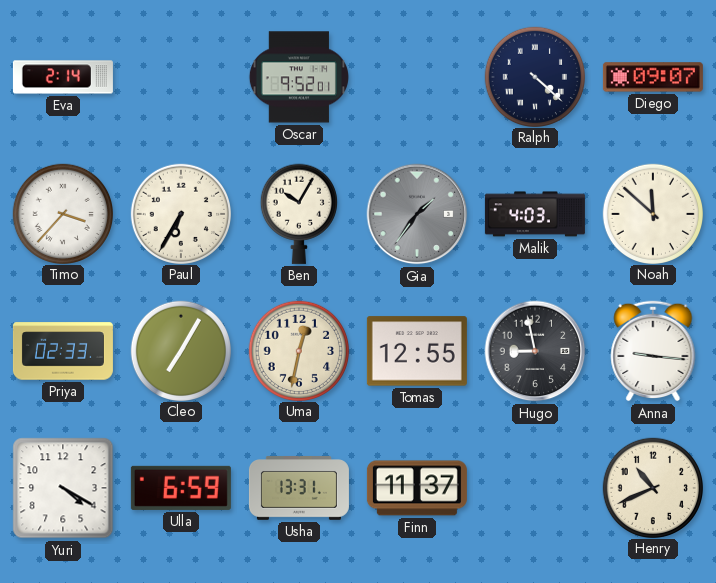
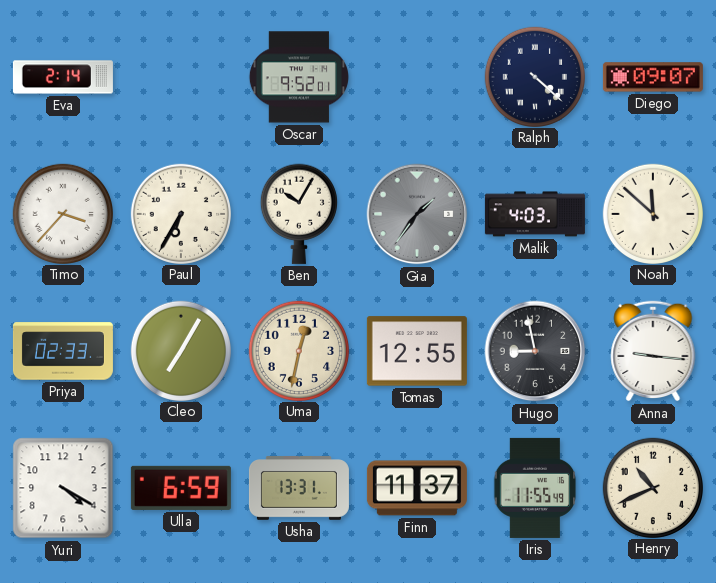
Iris: none -> 11:55
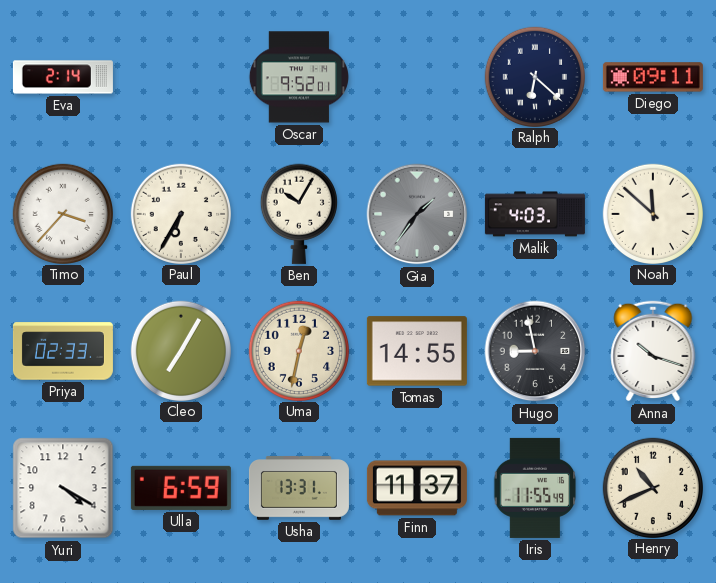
Ralph: 4:22 -> 6:22
Diego: 09:07 -> 09:11
Tomas: 12:55 -> 14:55
Anna: 9:16 -> 10:18
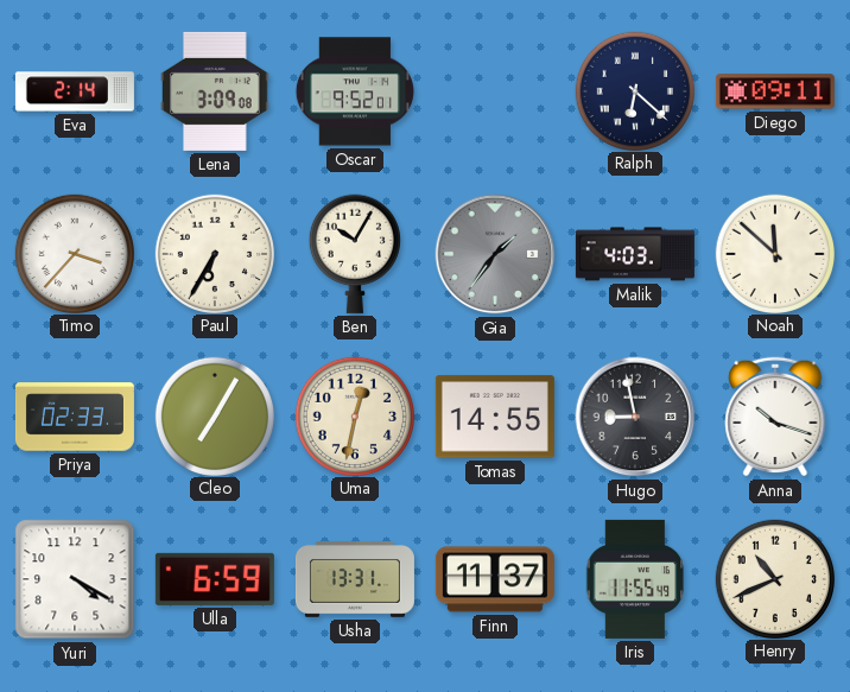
Lena: none -> 3:09
